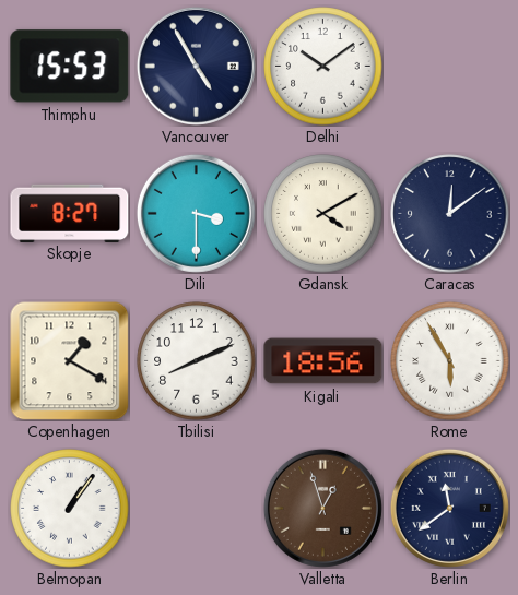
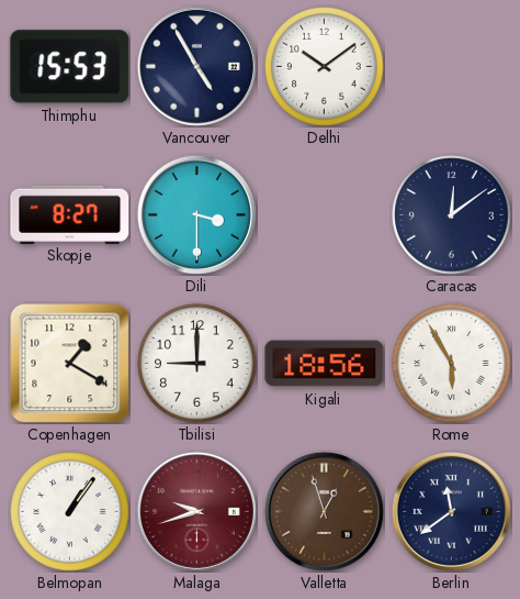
Gdansk: 4:10 -> none
Tbilisi: 8:11 -> 9:00
Malaga: none -> 9:42
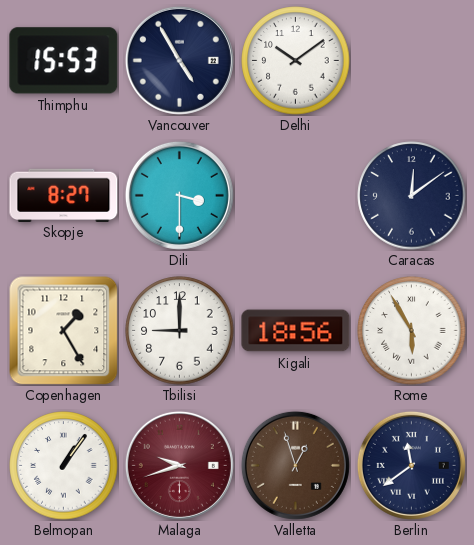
Copenhagen: 1:20 -> 1:25
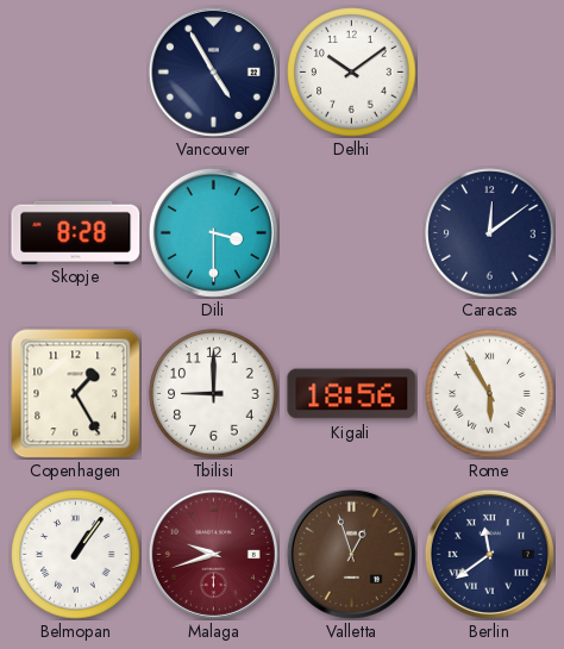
Thimphu: 15:53 -> none
Skopje: 8:27 -> 8:28
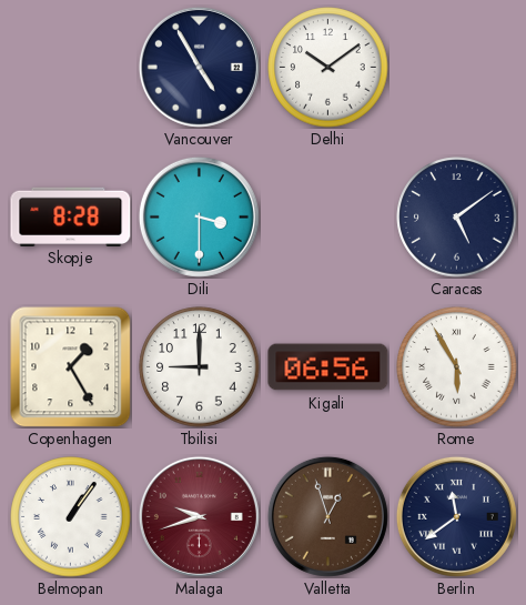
Caracas: 12:09 -> 5:09
Kigali: 18:56 -> 06:56
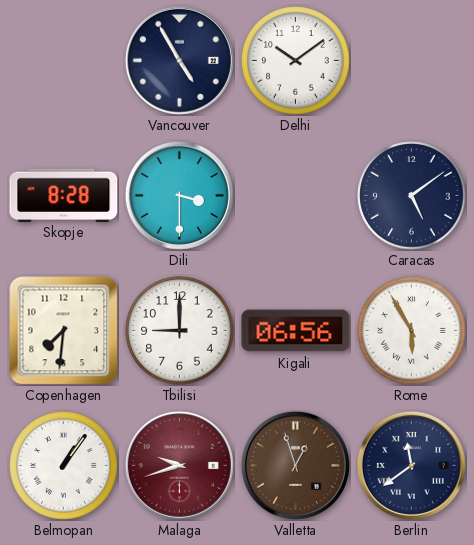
Copenhagen: 1:25 -> 7:31
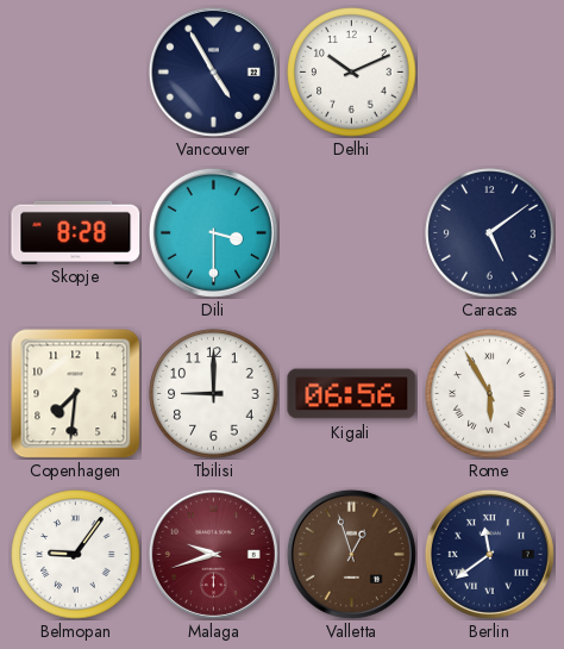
Delhi: 10:09 -> 10:11
Belmopan: 1:06 -> 9:06
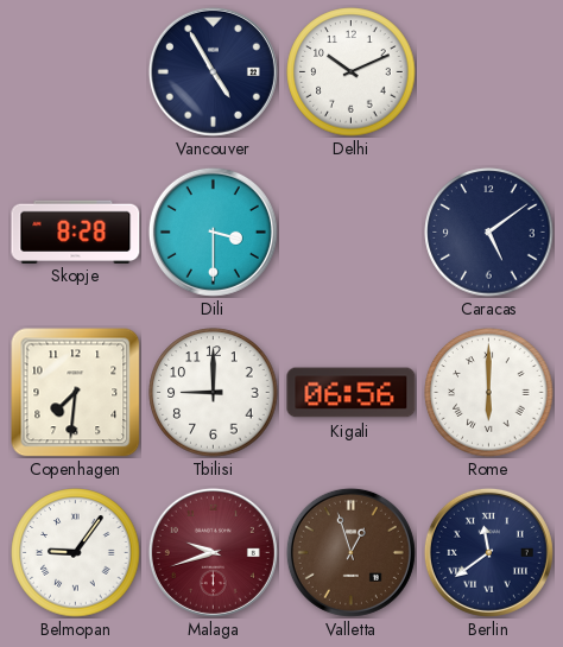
Rome: 5:55 -> 6:00
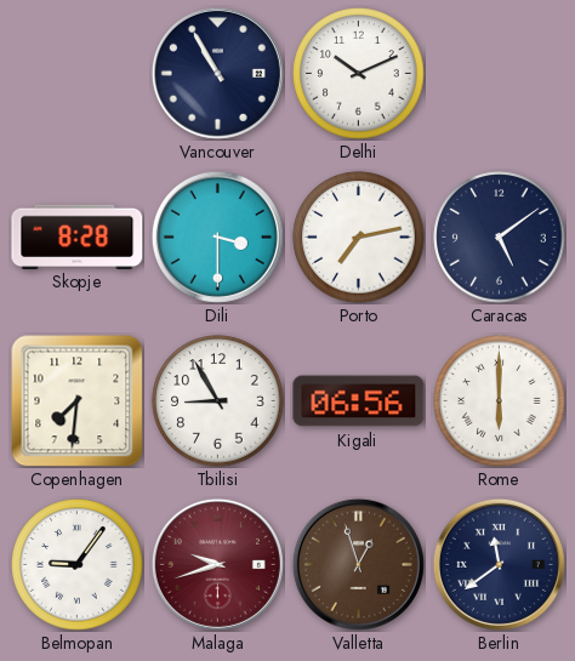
Vancouver: 4:55 -> 10:55
Porto: none -> 7:13
Tbilisi: 9:00 -> 8:55
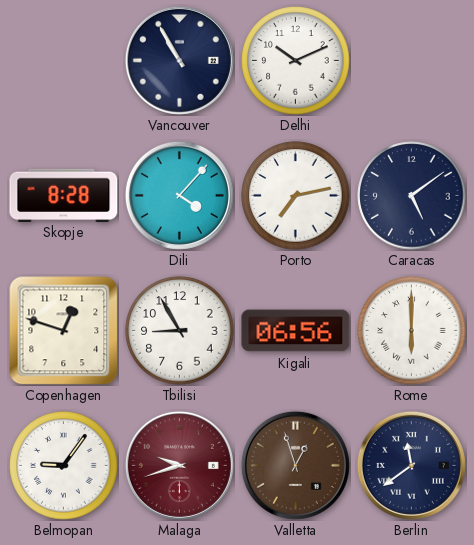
Dili: 3:30 -> 4:07
Copenhagen: 7:31 -> 12:48
